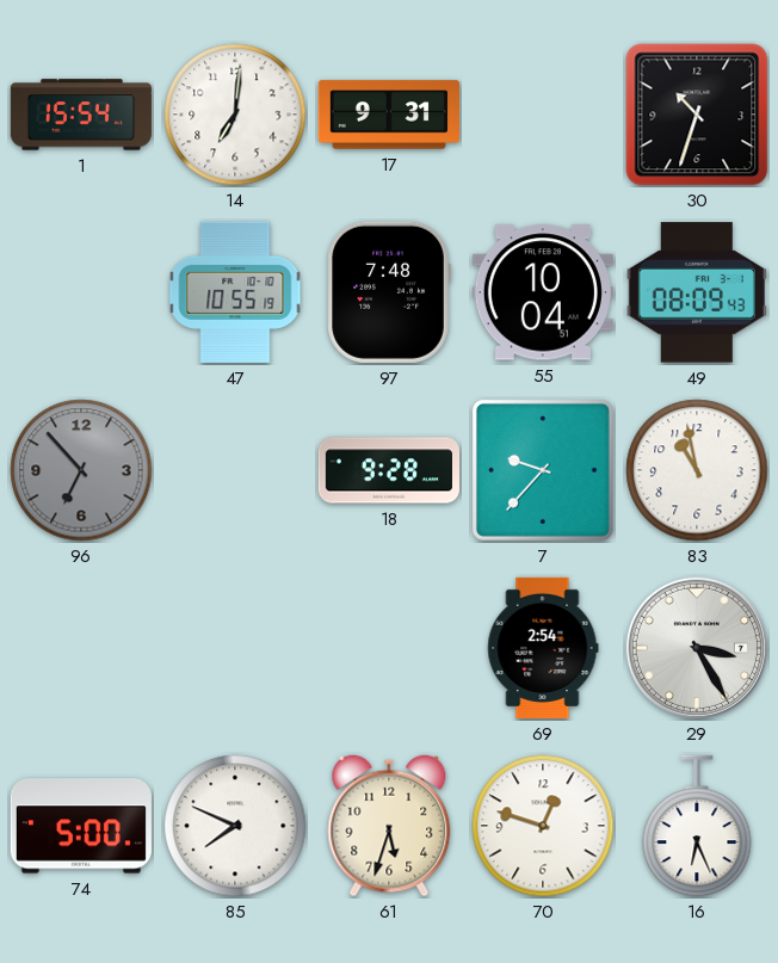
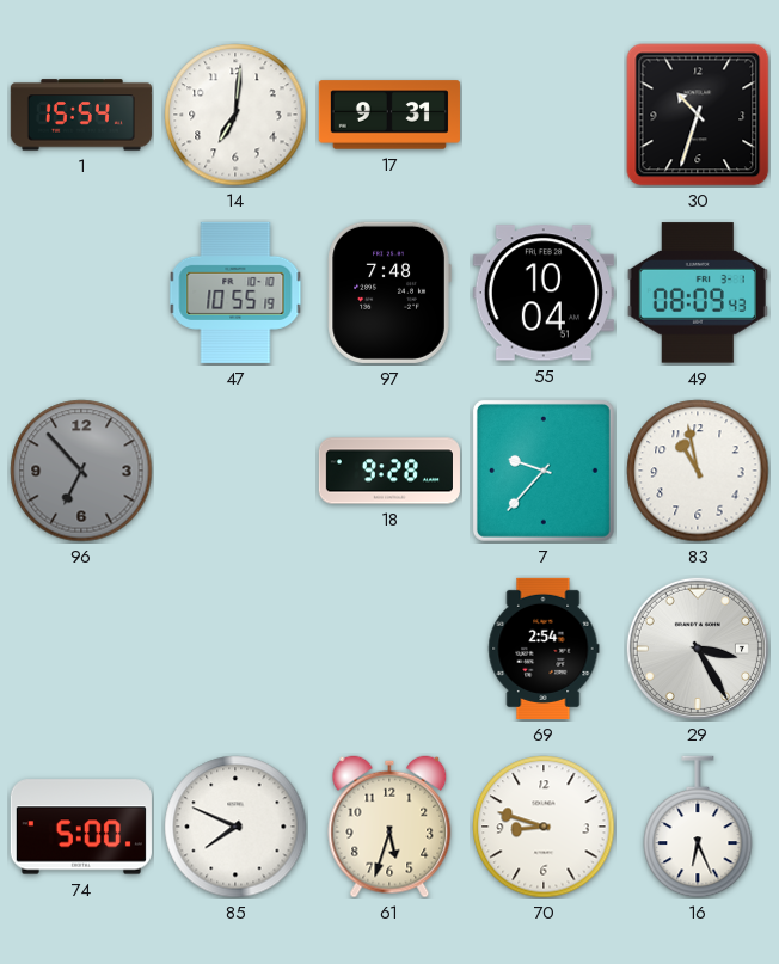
70: 12:48 -> 8:48
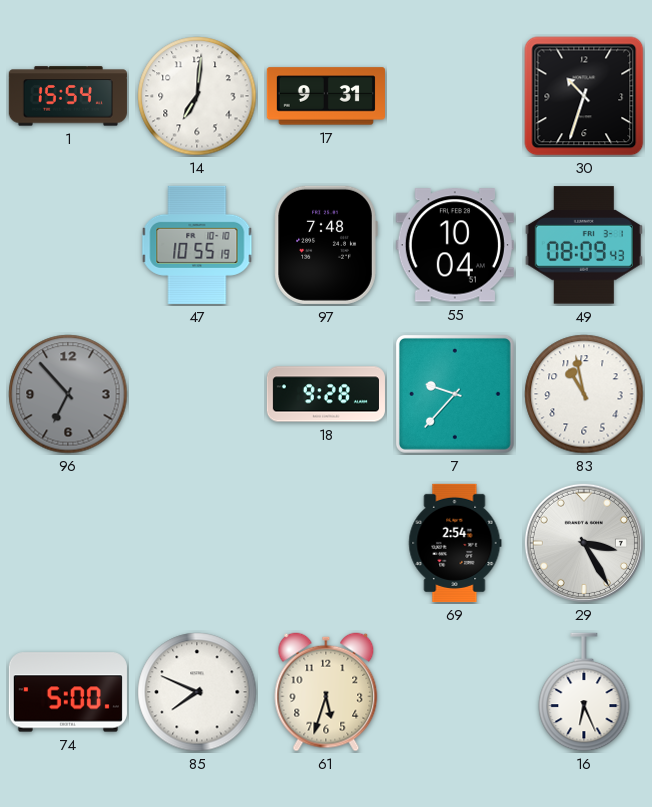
70: 8:48 -> none
